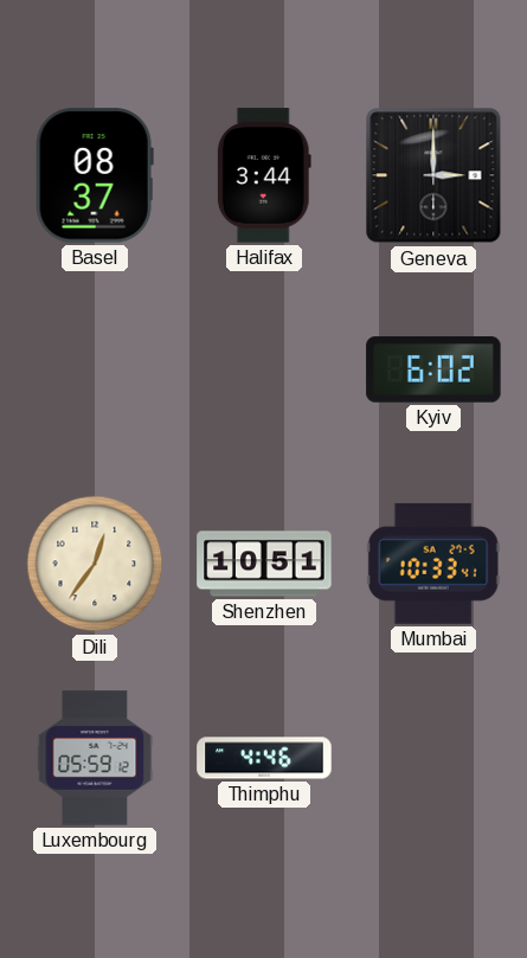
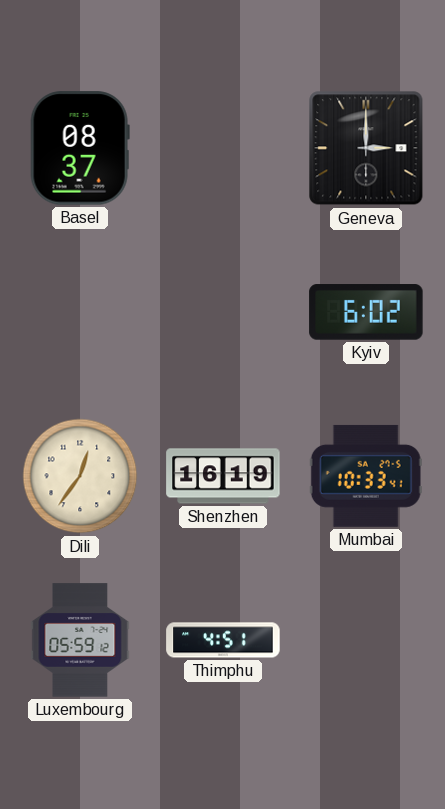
Halifax: 3:44 -> none
Shenzhen: 10:51 -> 16:19
Thimphu: 4:46 -> 4:51
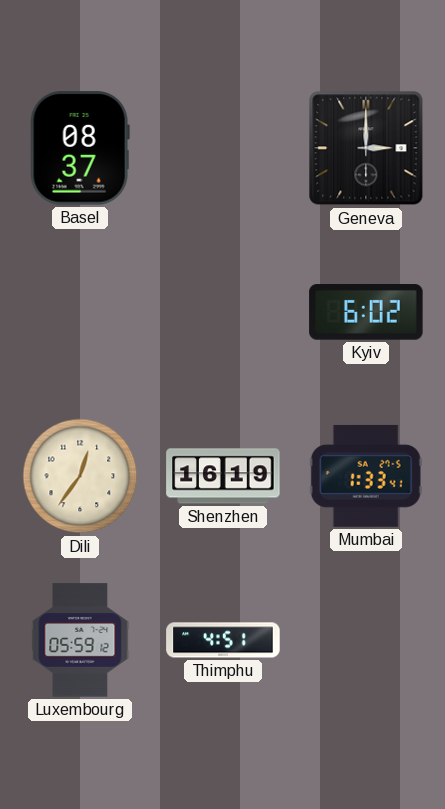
Mumbai: 10:33 -> 1:33
